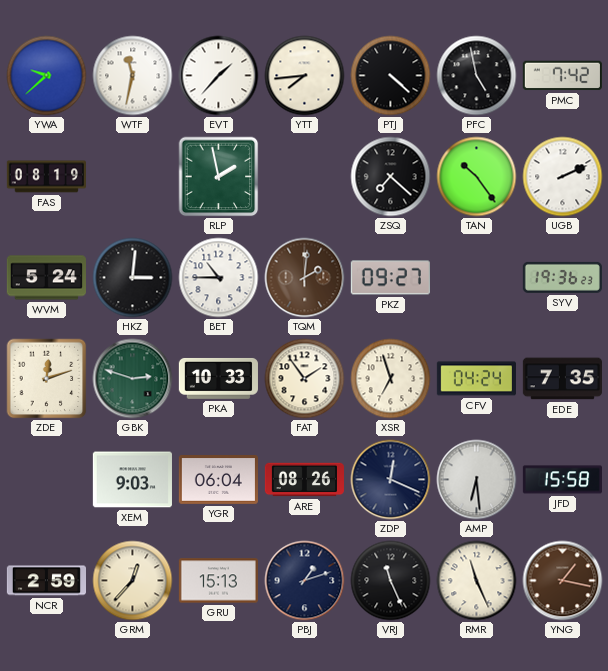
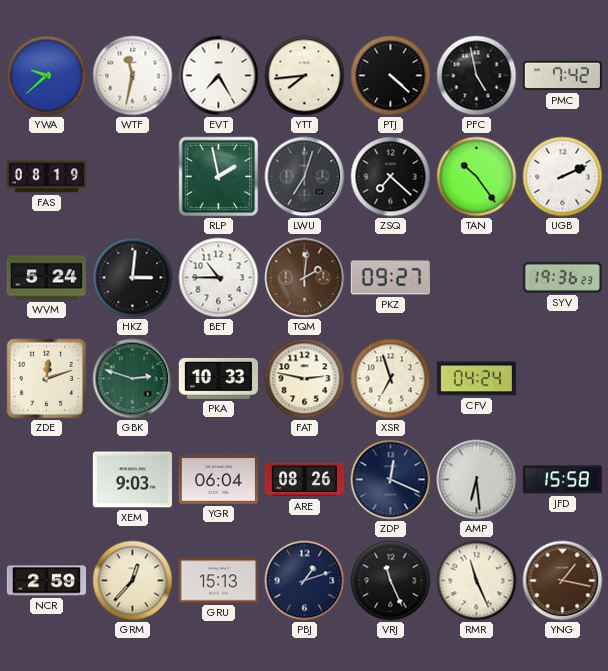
EVT: 1:37 -> 7:25
LWU: none -> 7:03
FAT: 1:54 -> 2:47
EDE: 7:35 -> none
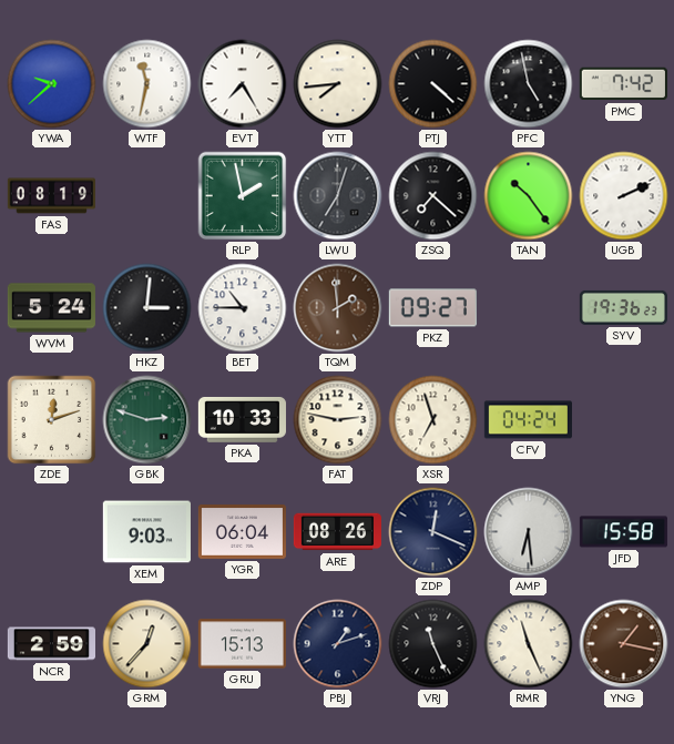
TQM: 2:01 -> 1:59
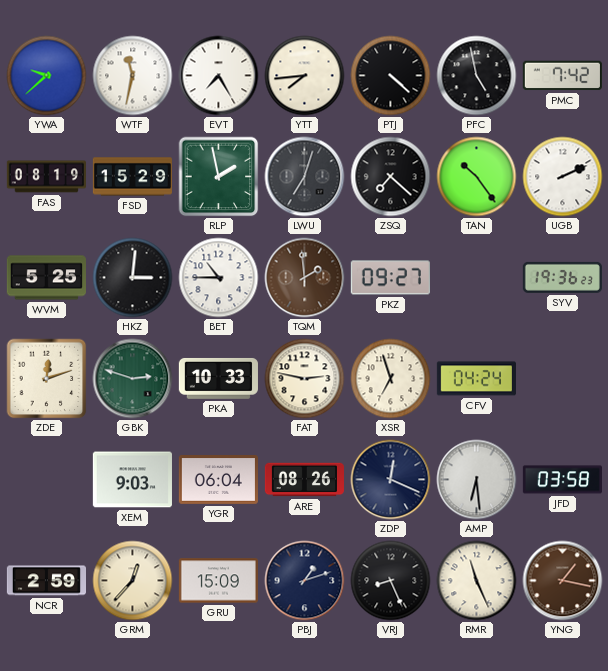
FSD: none -> 15:29
WVM: 5:24 -> 5:25
JFD: 15:58 -> 03:58
GRU: 15:13 -> 15:09
VRJ: 11:26 -> 8:26
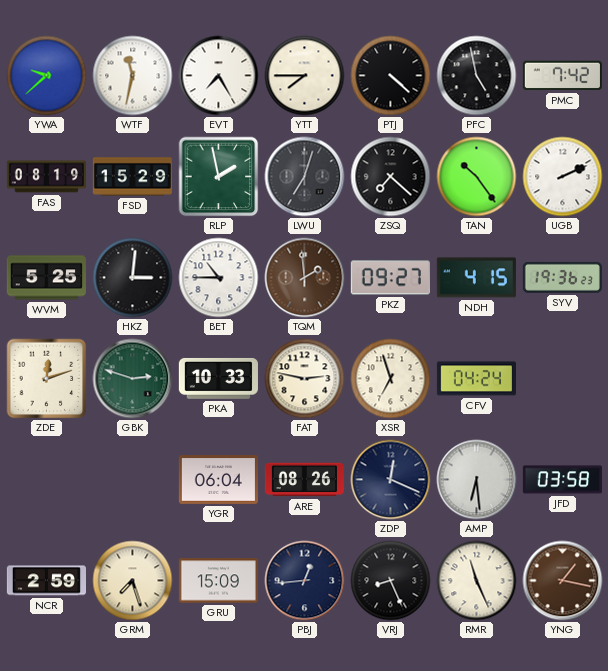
YTT: 7:44 -> 7:45
NDH: none -> 4:15
XEM: 9:03 -> none
GRM: 12:37 -> 7:27
PBJ: 1:12 -> 12:44
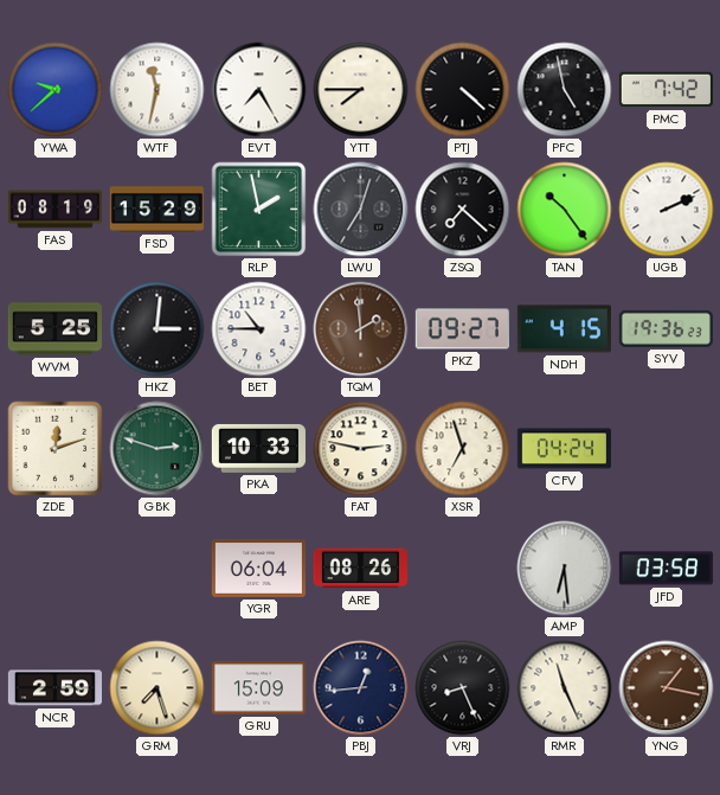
ZDP: 12:19 -> none
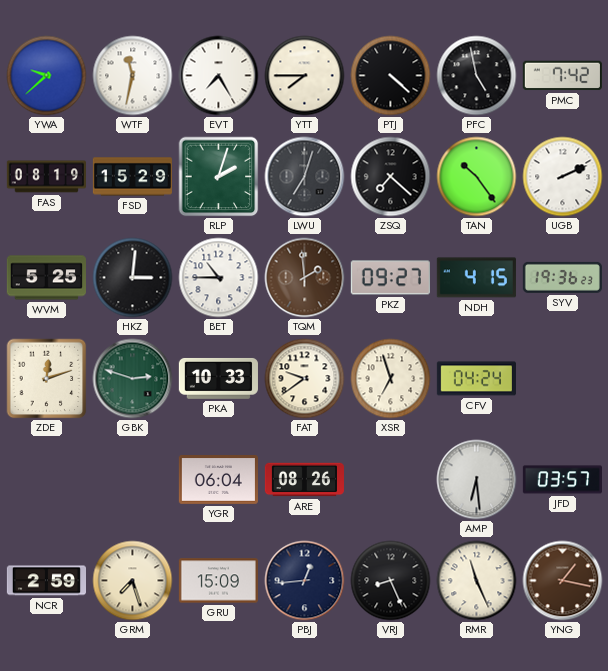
RLP: 1:58 -> 2:03
FAT: 2:47 -> 9:39
JFD: 03:58 -> 03:57
